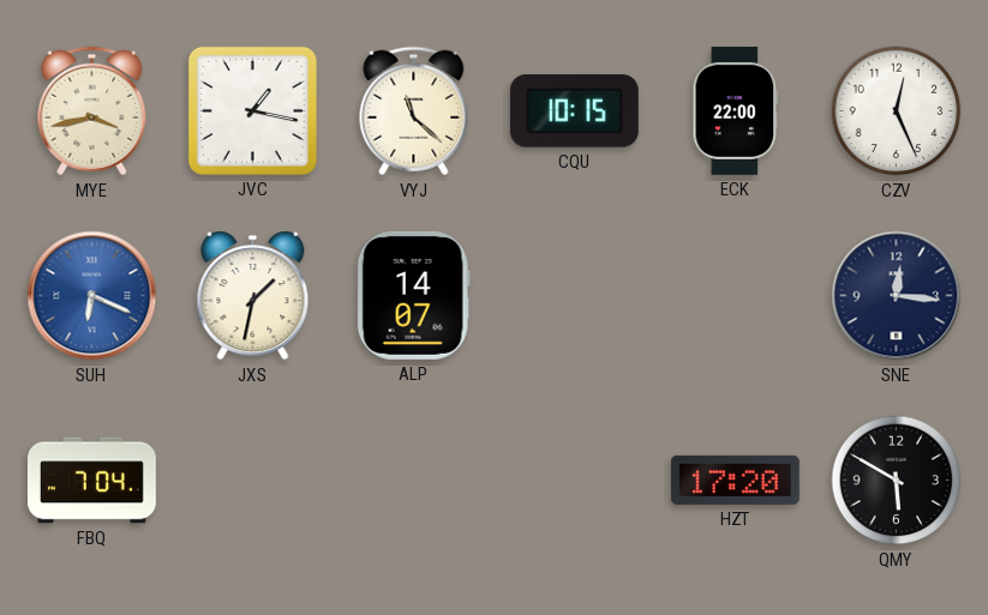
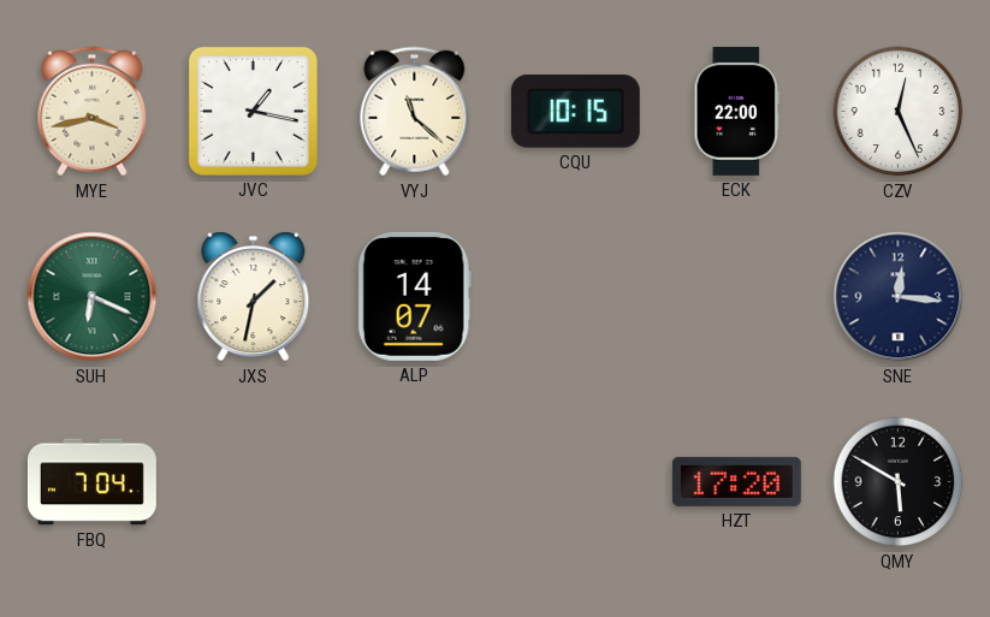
SUH dial: blue -> green
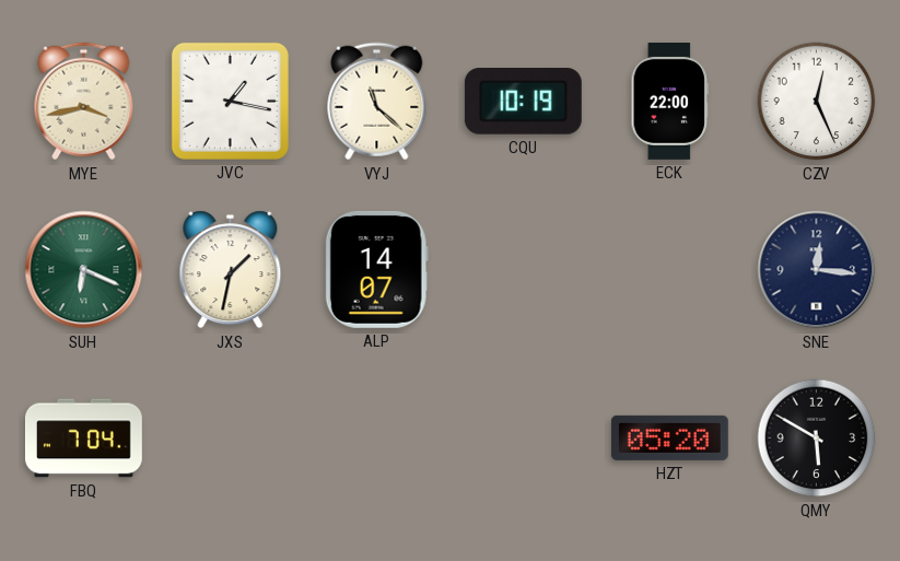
CQU: 10:15 -> 10:19
HZT: 17:20 -> 05:20
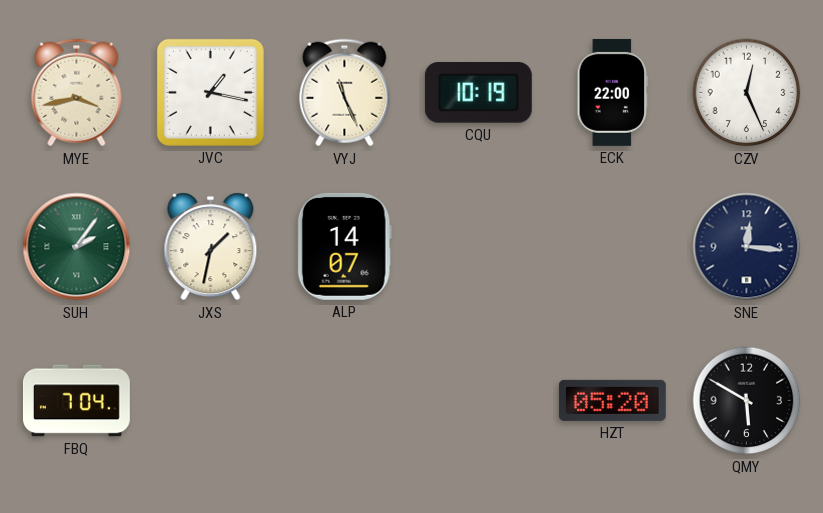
VYJ: 11:22 -> 11:26
SUH: 6:19 -> 2:06
